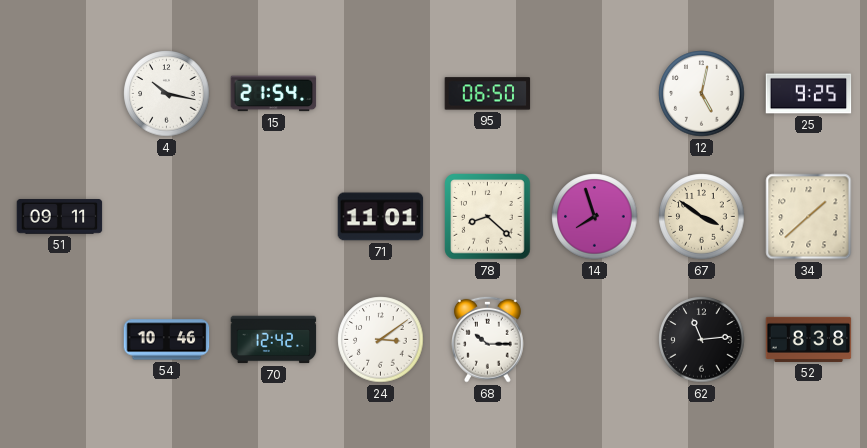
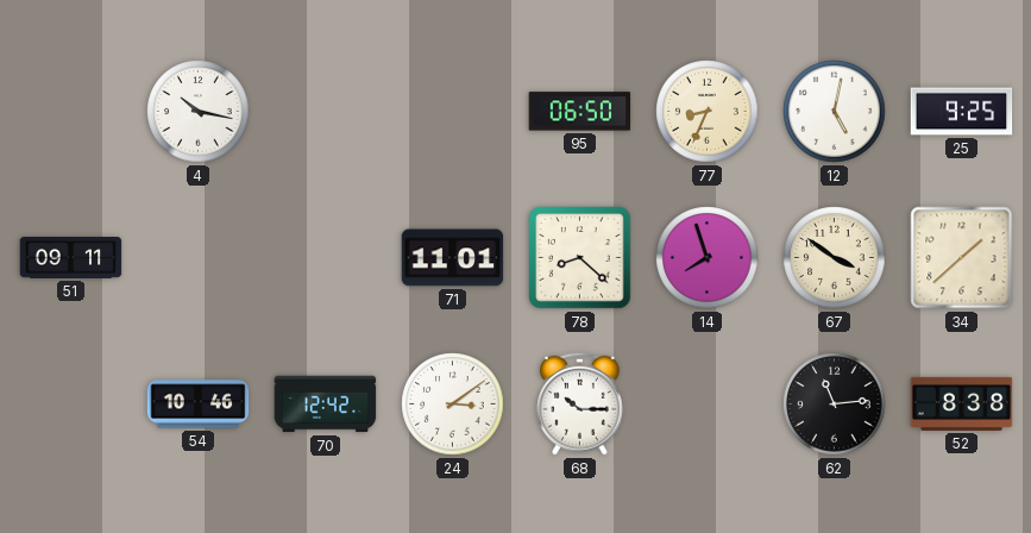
15: 21:54 -> none
77: none -> 8:34
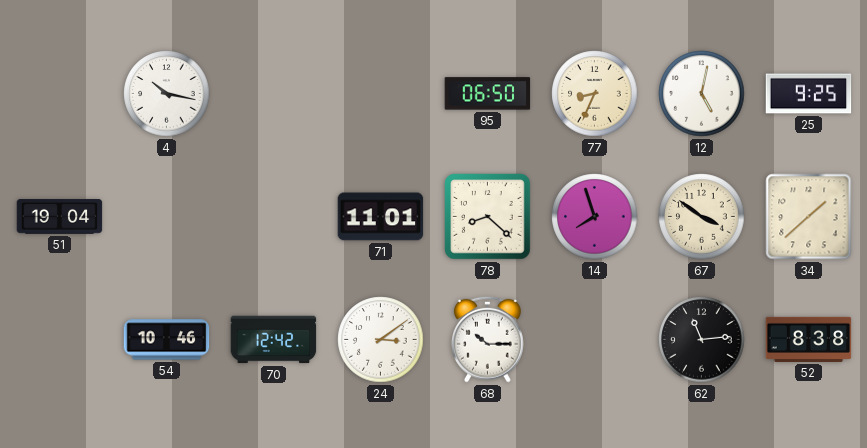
51: 09:11 -> 19:04
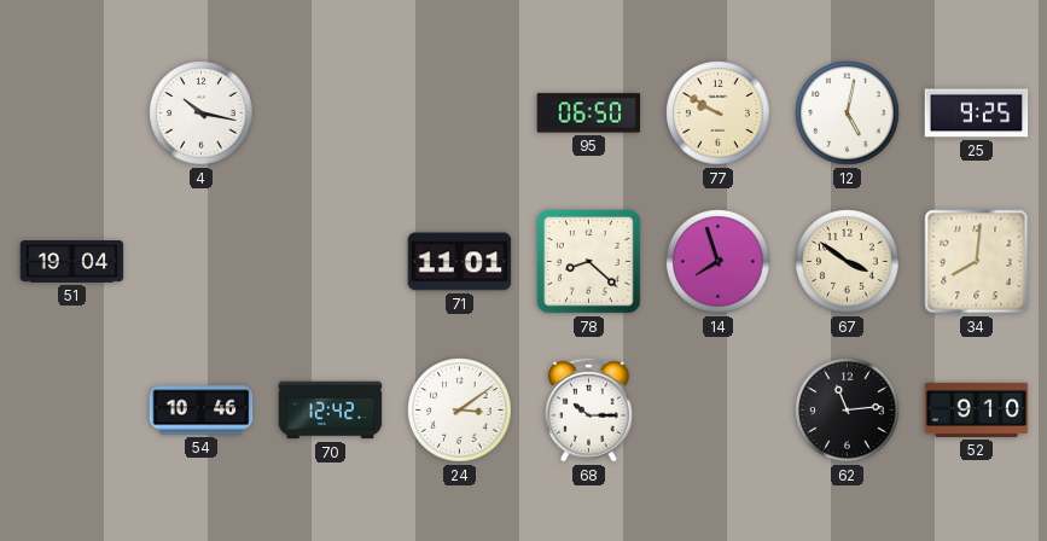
77: 8:34 -> 9:50
34: 1:38 -> 8:01
52: 8:38 -> 9:10
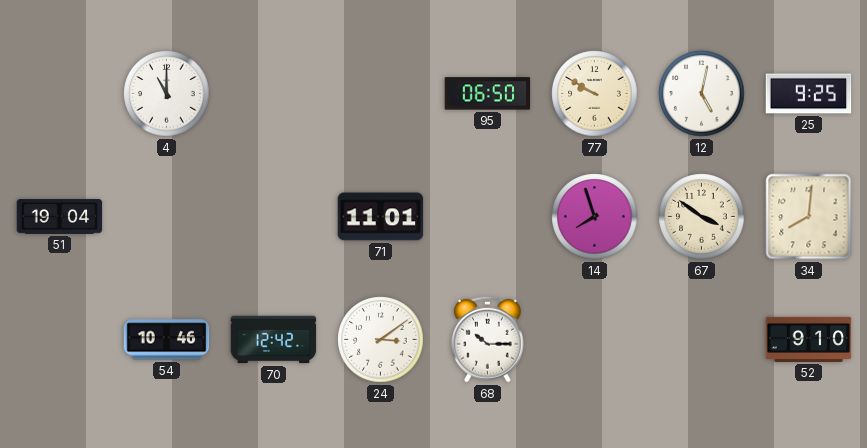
4: 10:17 -> 11:00
78: 8:22 -> none
62: 11:14 -> none
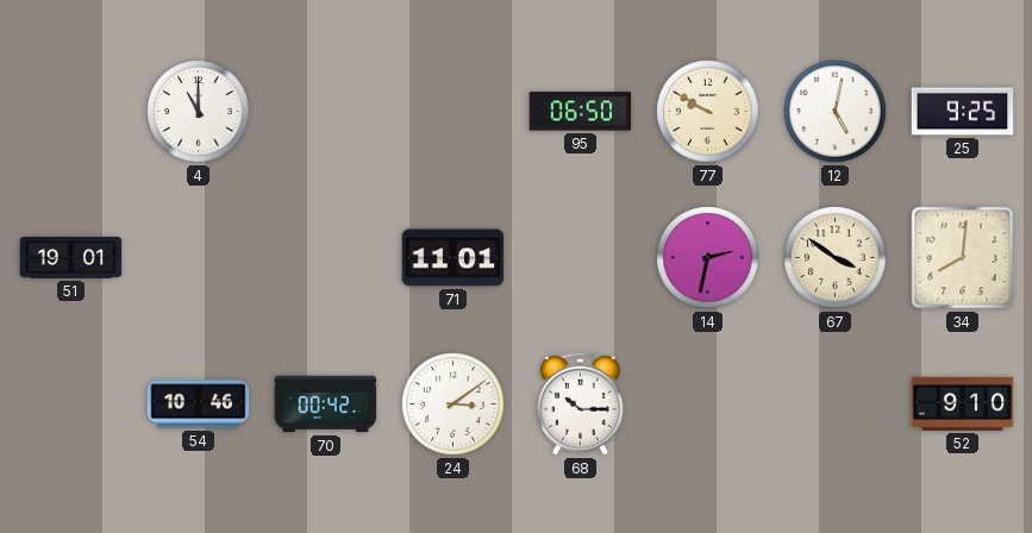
51: 19:04 -> 19:01
14: 7:57 -> 2:32
70: 12:42 -> 00:42
